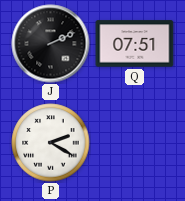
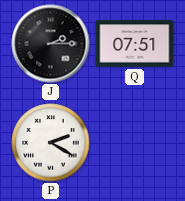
J: 2:11 -> 2:15
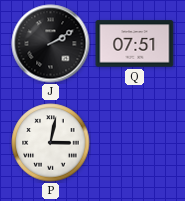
J: 2:15 -> 2:10
P: 2:20 -> 3:02
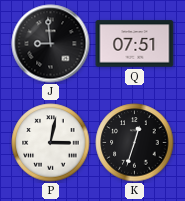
J: 2:10 -> 8:59
K: none -> 12:33
